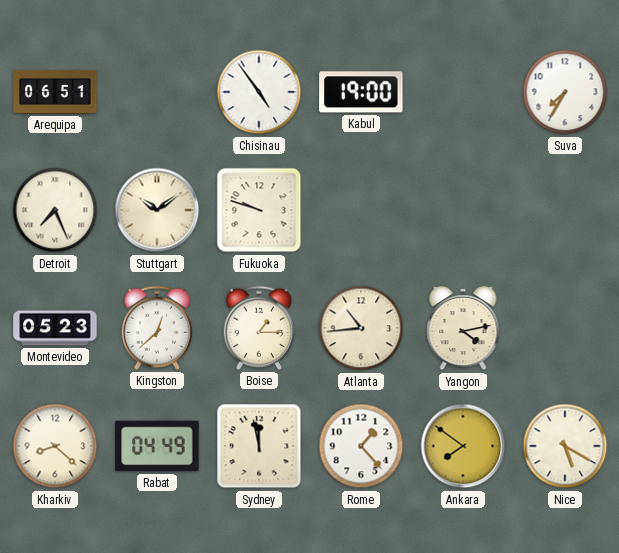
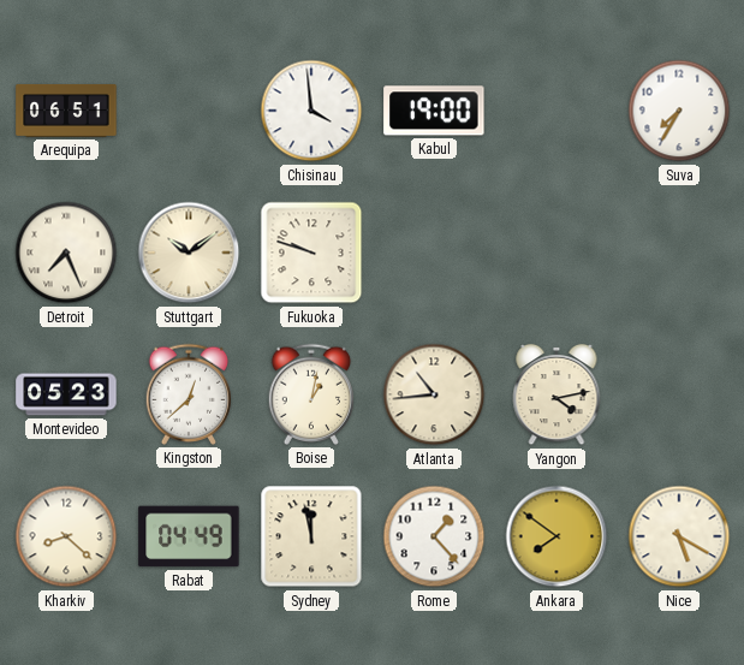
Chisinau: 4:54 -> 3:59
Boise: 1:15 -> 1:02
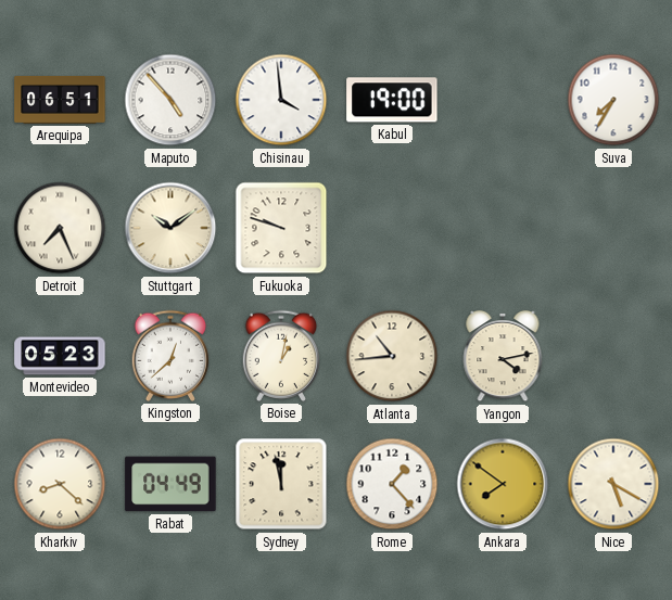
Maputo: none -> 4:53
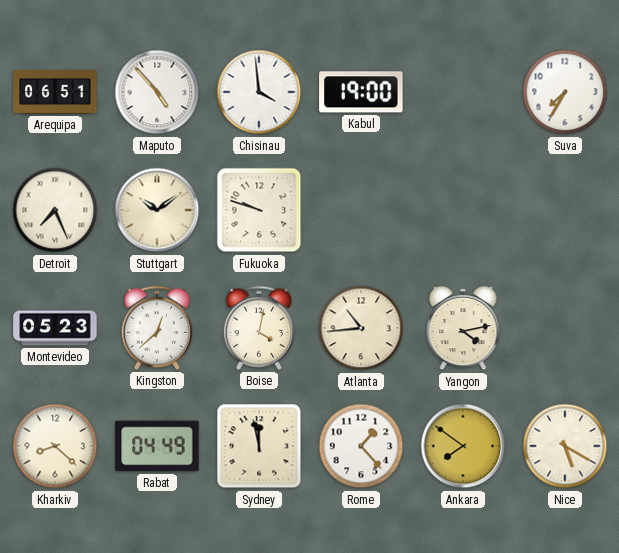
Boise: 1:02 -> 4:02
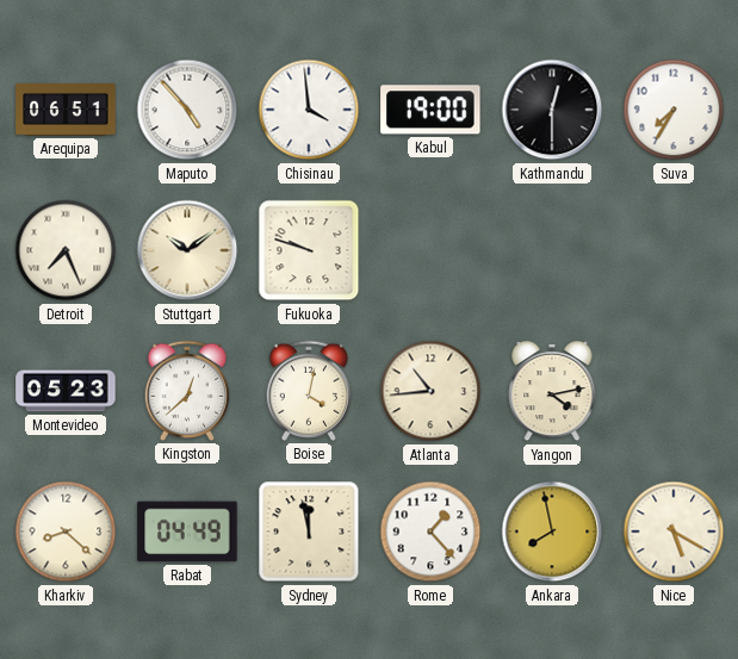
Kathmandu: none -> 12:30
Ankara: 7:51 -> 7:58
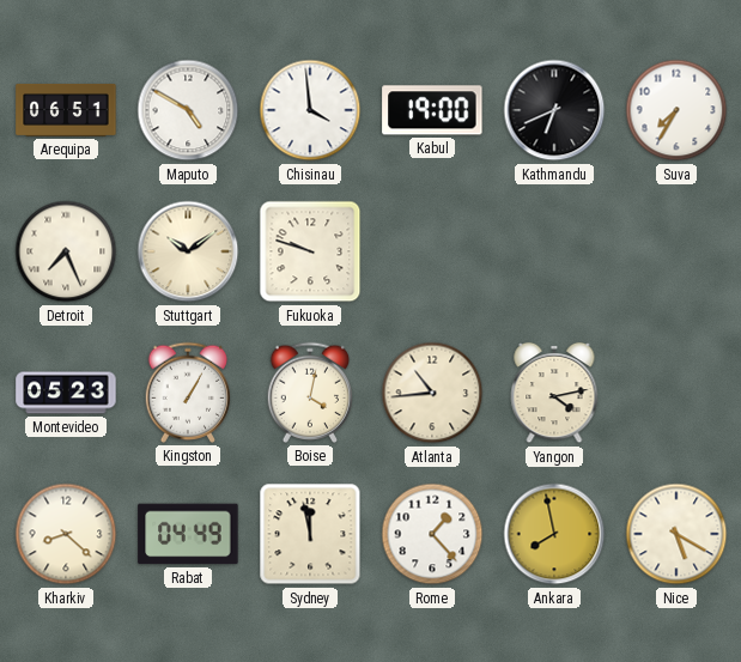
Maputo: 4:53 -> 4:50
Kathmandu: 12:30 -> 6:41
Kingston: 12:38 -> 1:05
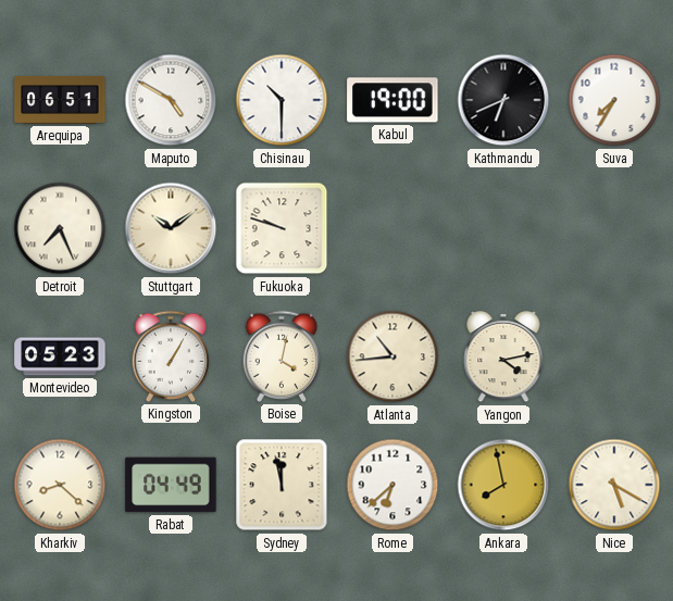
Chisinau: 3:59 -> 10:30
Rome: 1:23 -> 6:38
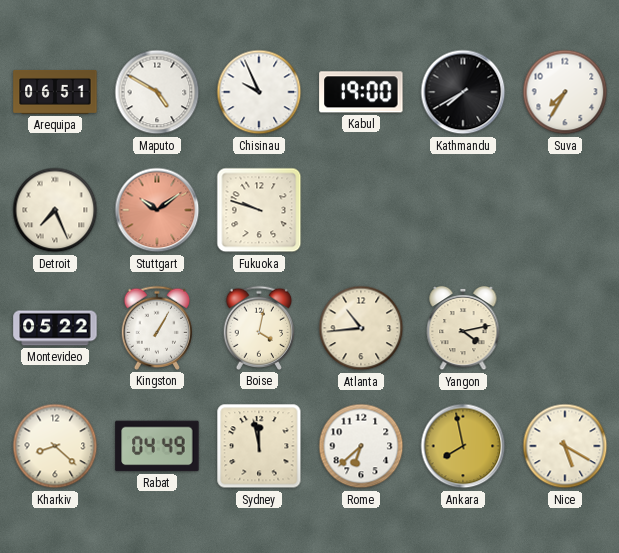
Chisinau: 10:30 -> 9:56
Kathmandu: 6:41 -> 7:40
Stuttgart dial: cream -> salmon
Montevideo: 05:23 -> 05:22
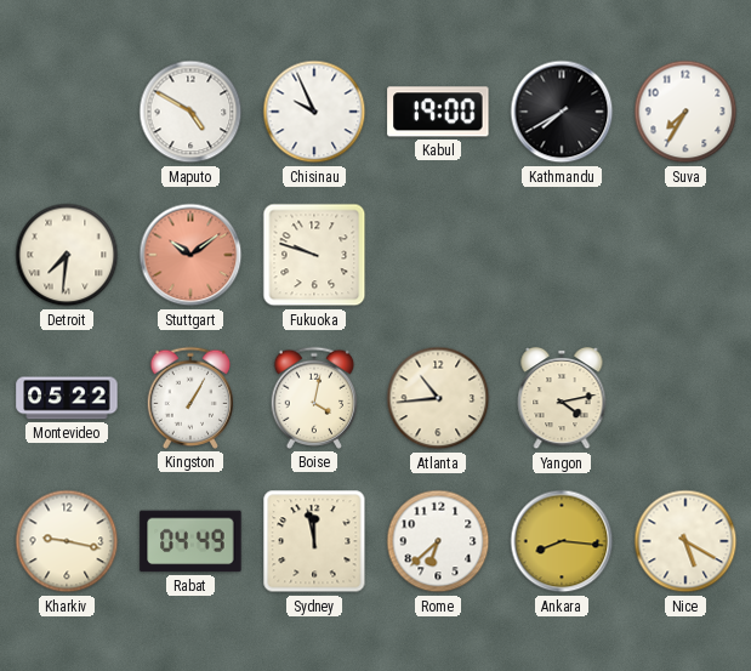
Arequipa: 06:51 -> none
Detroit: 7:26 -> 7:31
Kharkiv: 8:22 -> 9:17
Ankara: 7:58 -> 8:16
